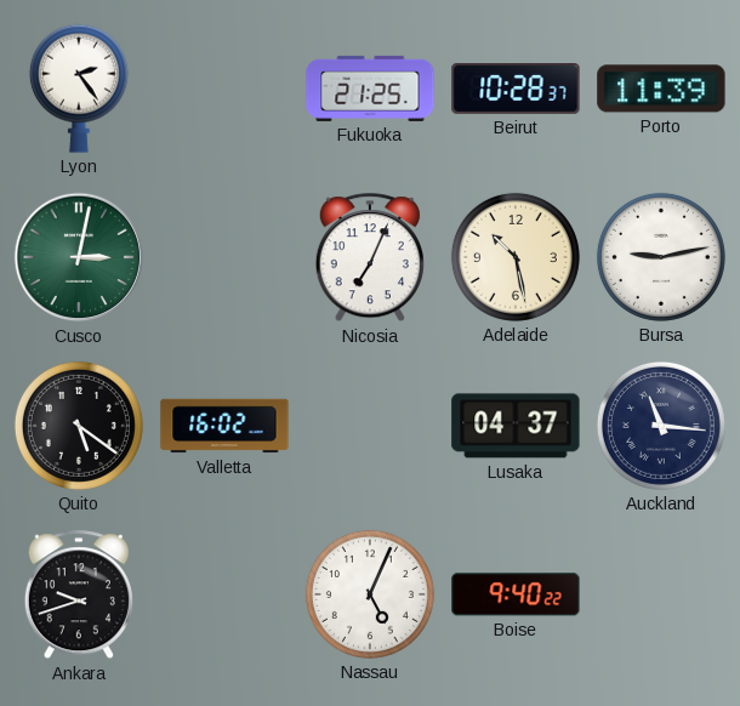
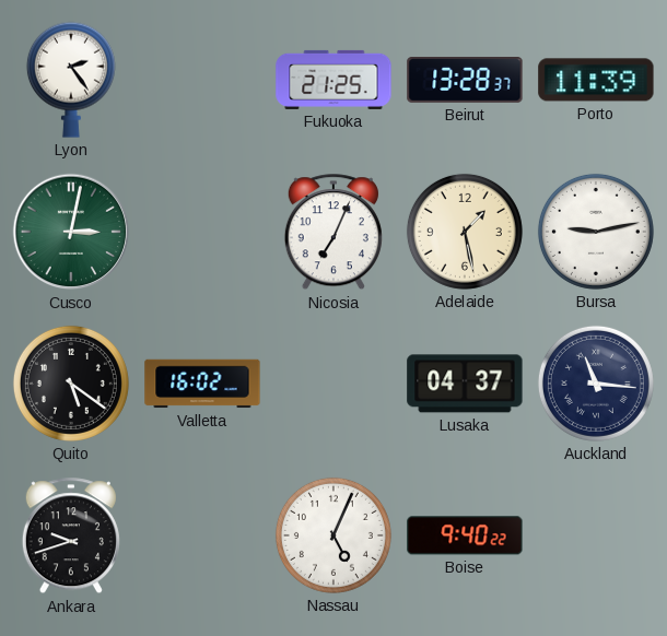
Beirut: 10:28 -> 13:28
Adelaide: 10:28 -> 1:28
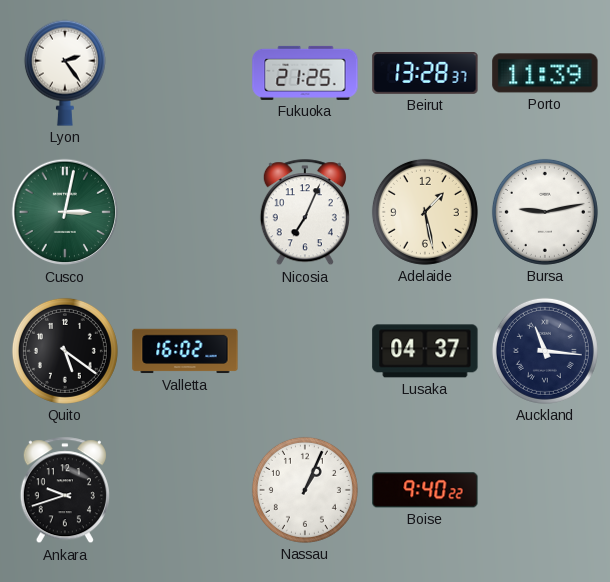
Nassau: 5:04 -> 1:04
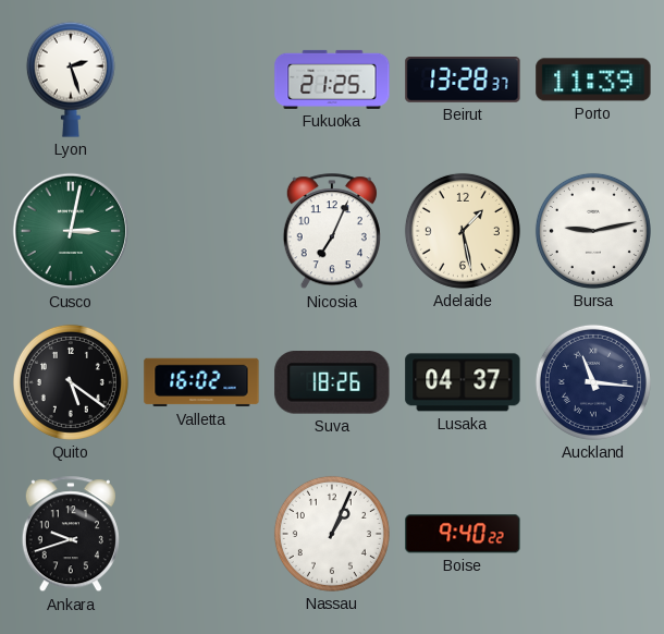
Lyon: 2:24 -> 2:27
Suva: none -> 18:26
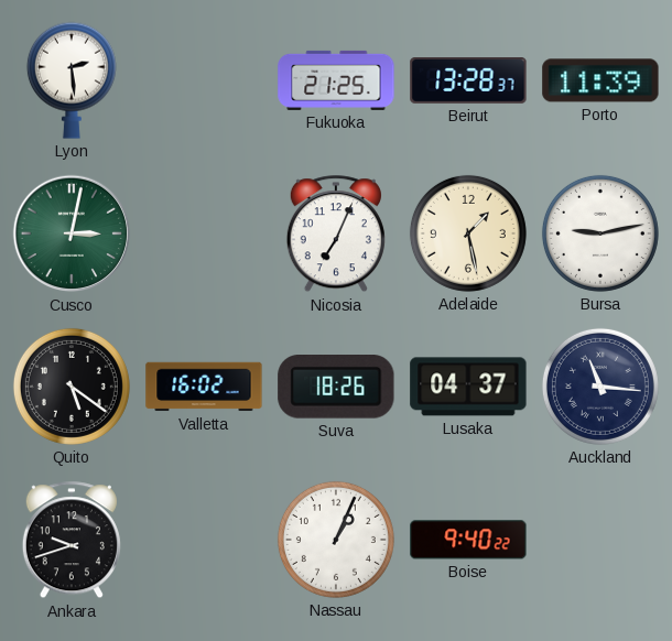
Lyon: 2:27 -> 2:29
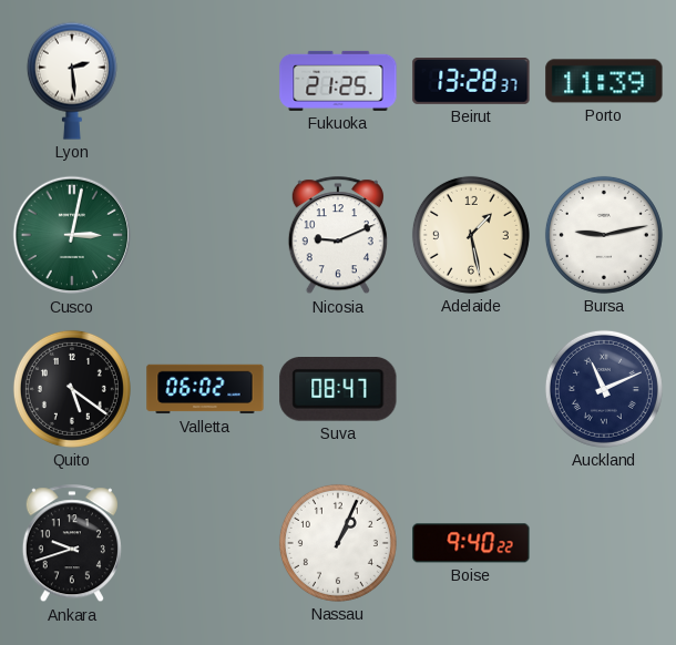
Nicosia: 7:04 -> 9:11
Valletta: 16:02 -> 06:02
Suva: 18:26 -> 08:47
Lusaka: 04:37 -> none
Auckland: 11:16 -> 11:11
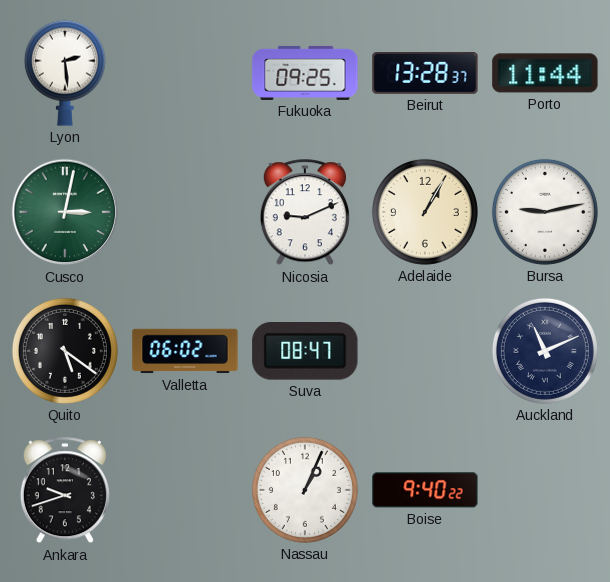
Fukuoka: 21:25 -> 09:25
Porto: 11:39 -> 11:44
Adelaide: 1:28 -> 1:05
